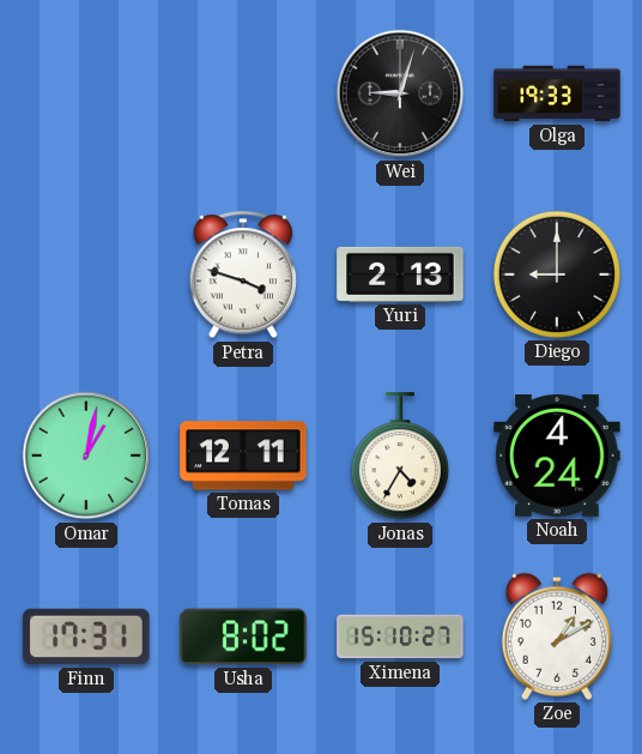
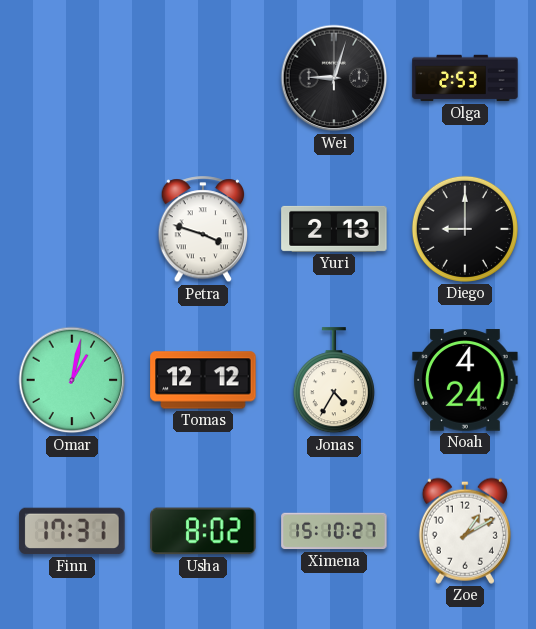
Olga: 19:33 -> 2:53
Tomas: 12:11 -> 12:12
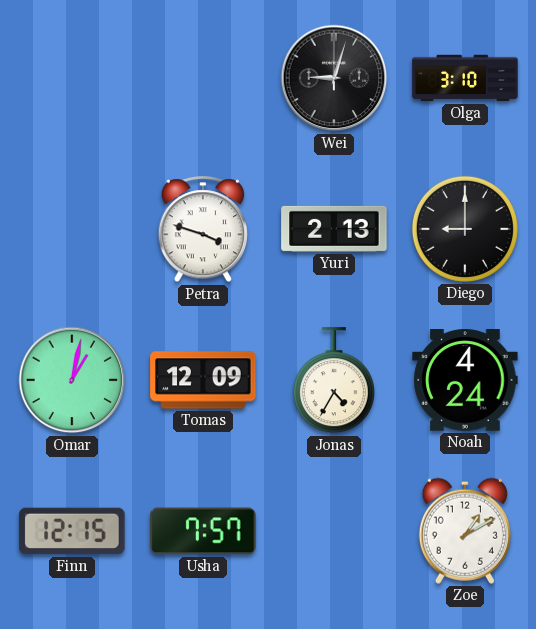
Olga: 2:53 -> 3:10
Tomas: 12:12 -> 12:09
Finn: 17:31 -> 12:15
Usha: 8:02 -> 7:57
Ximena: 15:10 -> none
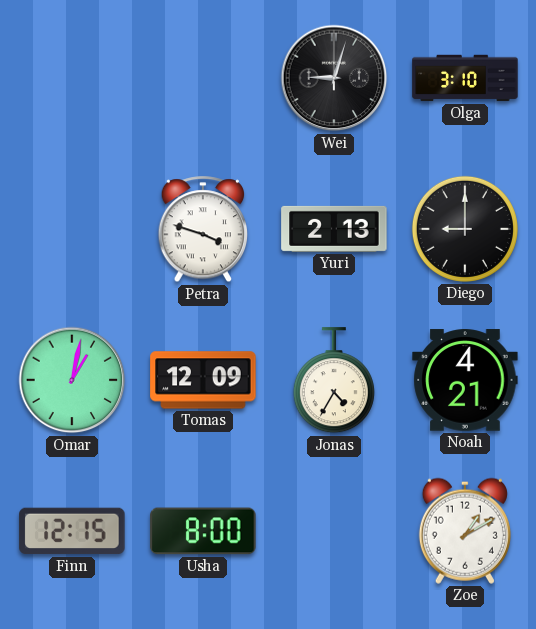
Noah: 4:24 -> 4:21
Usha: 7:57 -> 8:00
